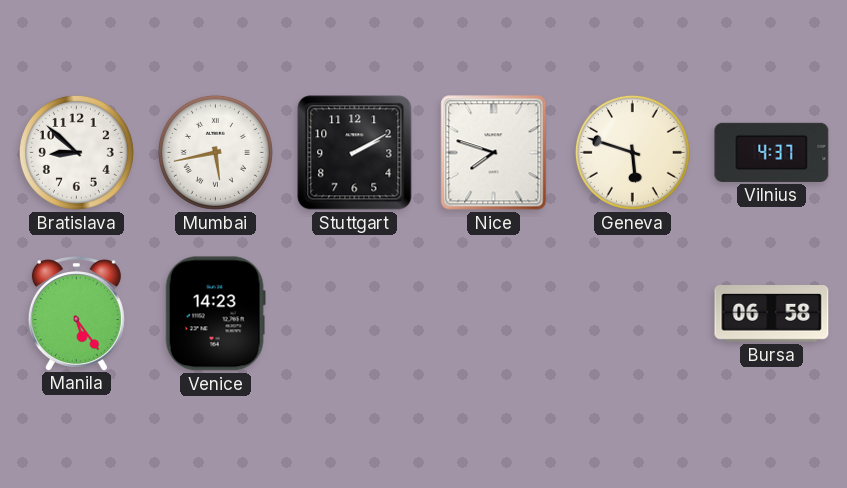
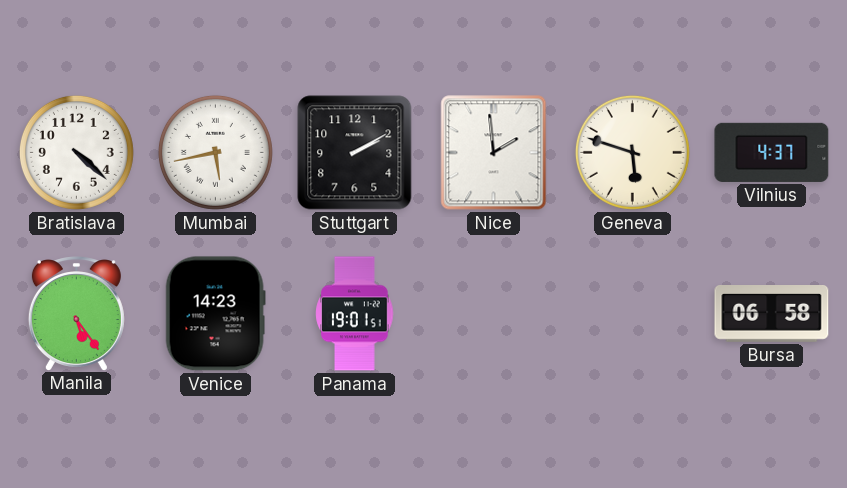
Bratislava: 8:52 -> 4:22
Nice: 7:48 -> 1:59
Panama: none -> 19:01
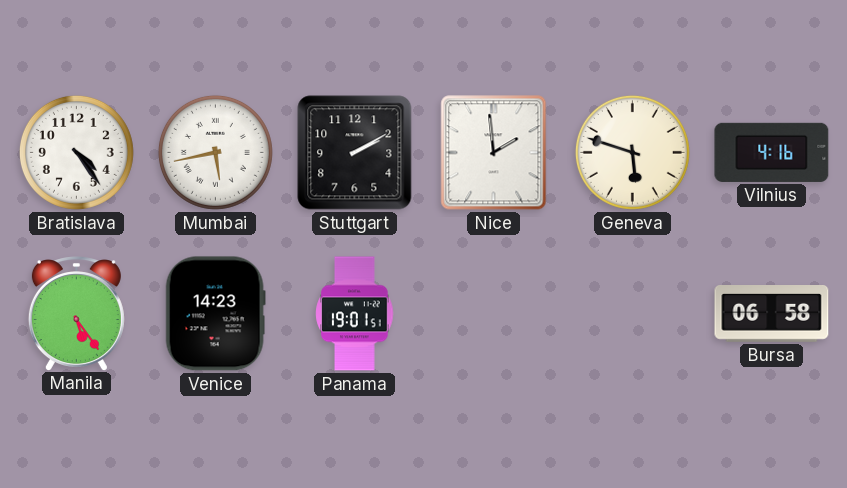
Bratislava: 4:22 -> 4:24
Vilnius: 4:37 -> 4:16
